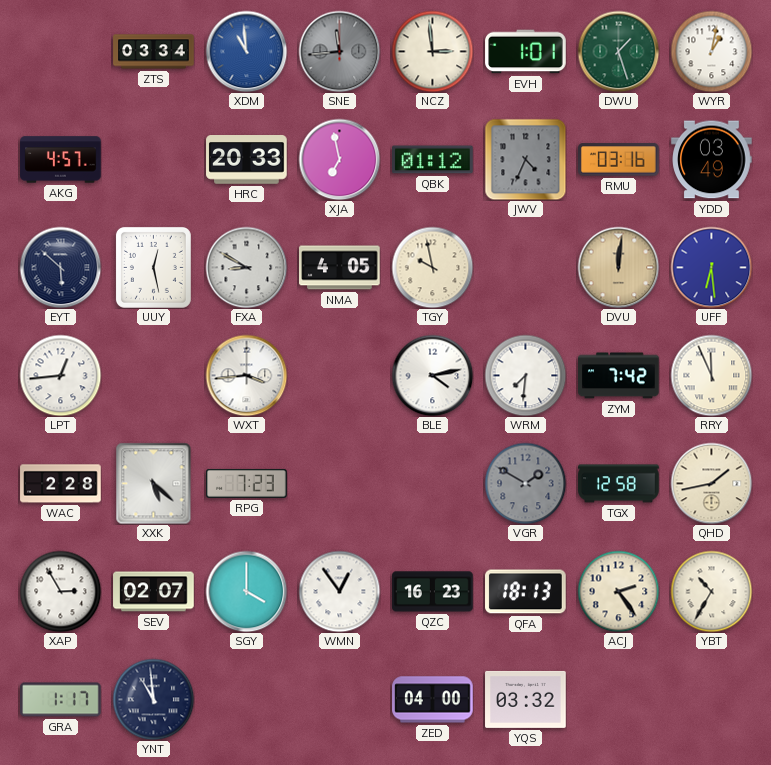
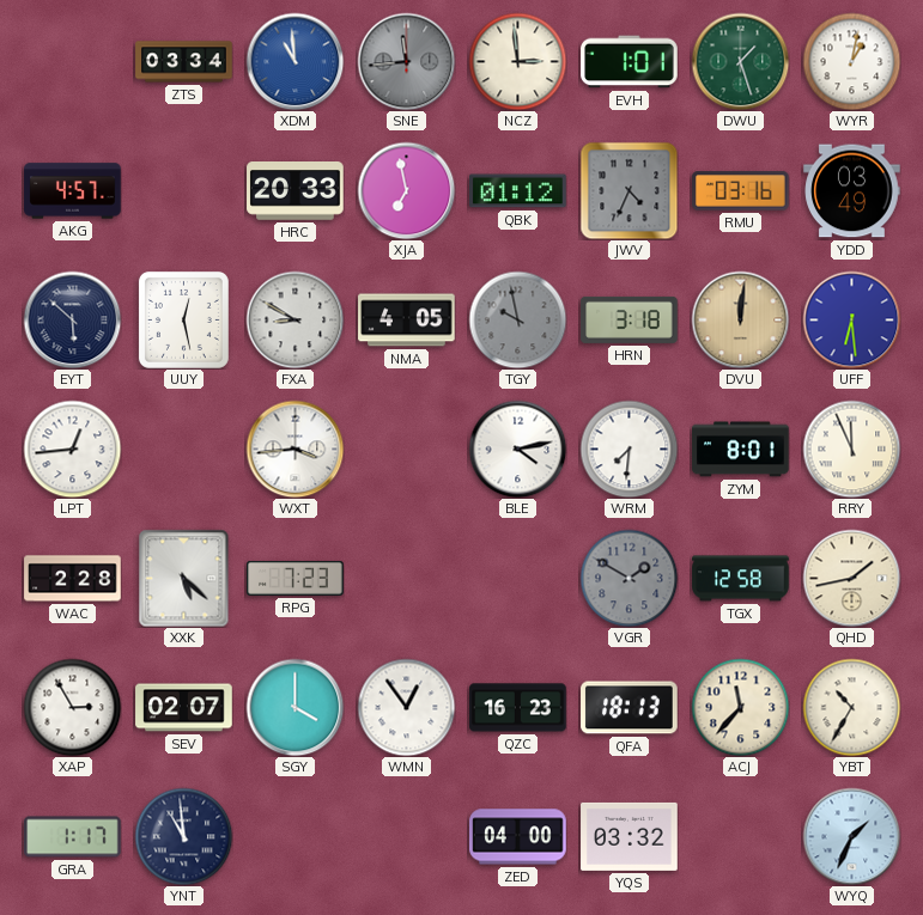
TGY dial: cream -> grey
HRN: none -> 3:18
ZYM: 7:42 -> 8:01
ACJ: 2:24 -> 11:37
WYQ: none -> 1:34
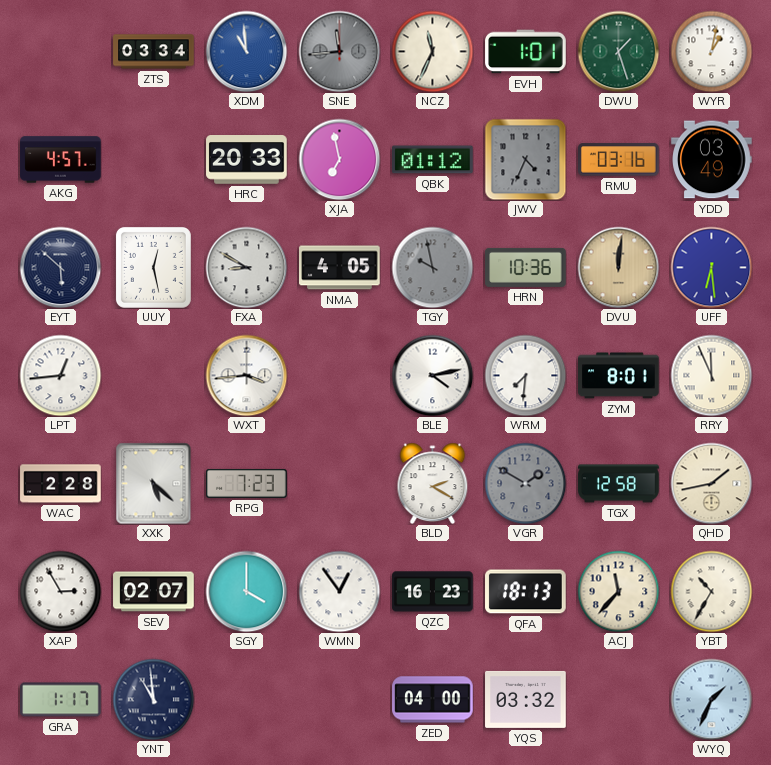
NCZ: 2:59 -> 11:34
HRN: 3:18 -> 10:36
BLD: none -> 2:20
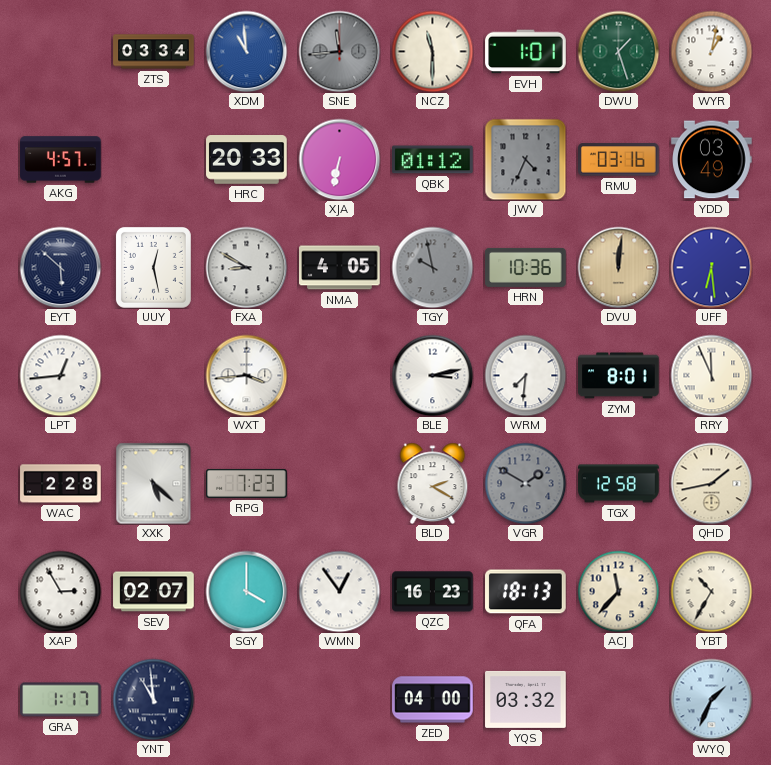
NCZ: 11:34 -> 11:30
XJA: 6:58 -> 6:32
BLE: 4:13 -> 3:13
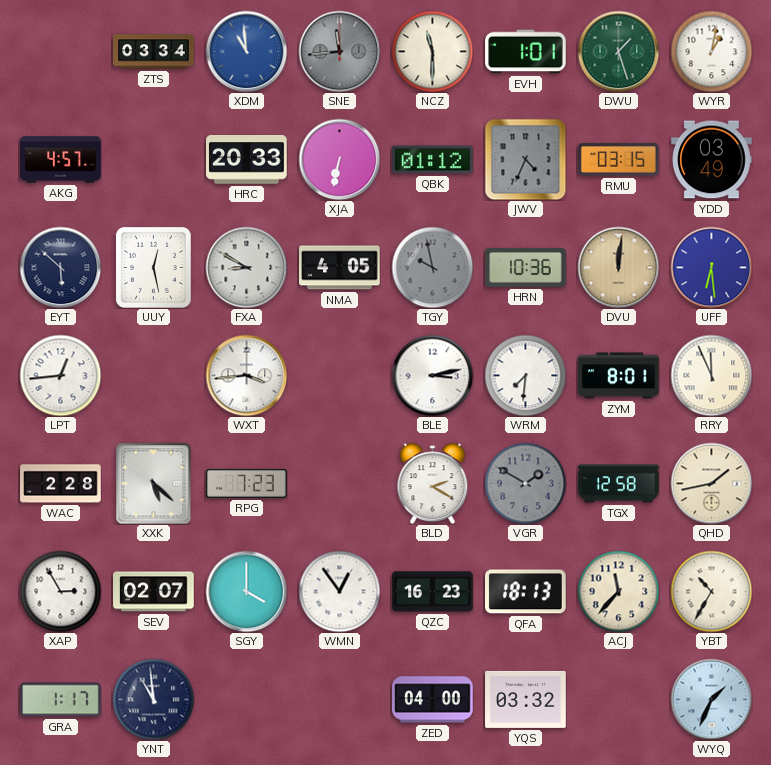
RMU: 03:16 -> 03:15
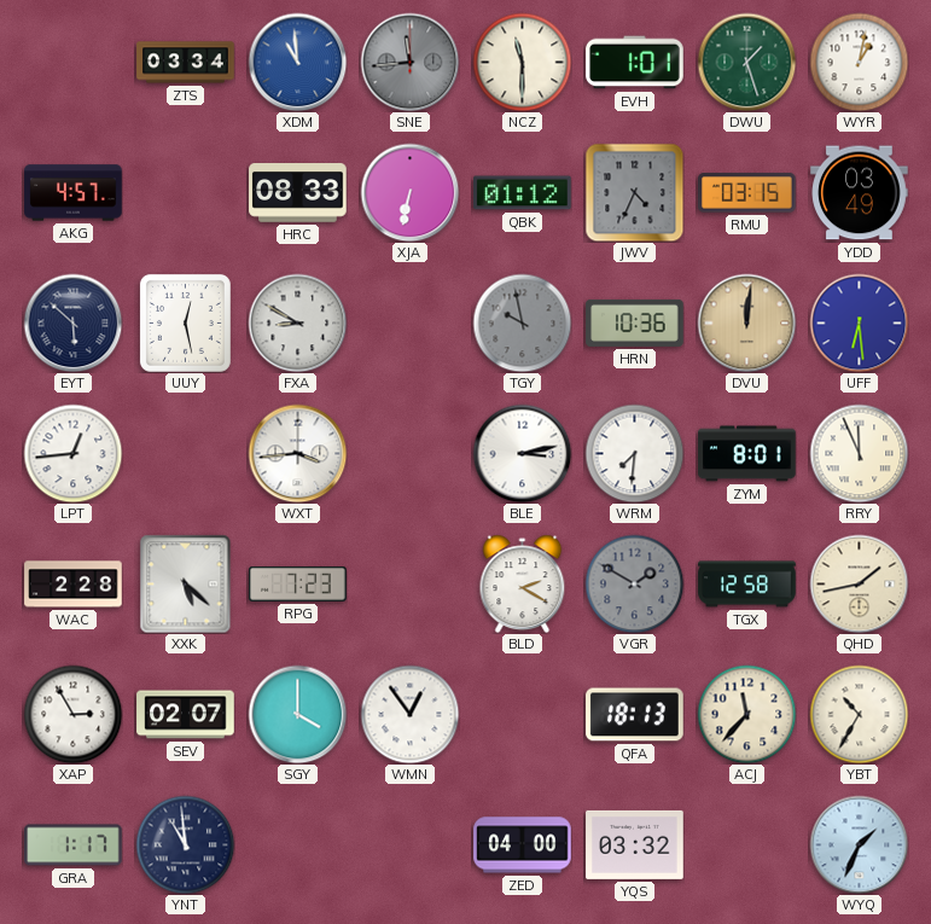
HRC: 20:33 -> 08:33
NMA: 4:05 -> none
QZC: 16:23 -> none
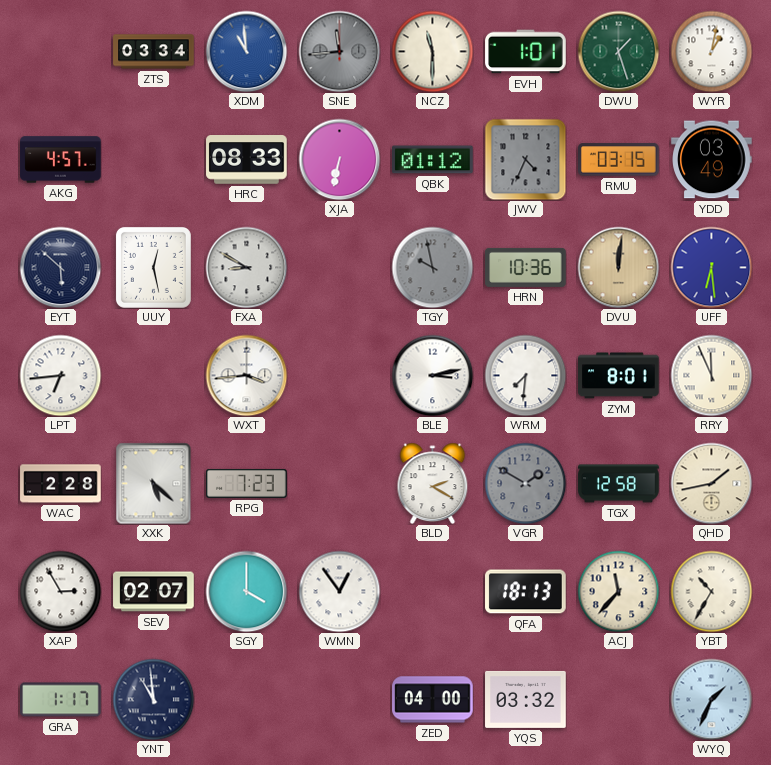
LPT: 12:44 -> 6:44
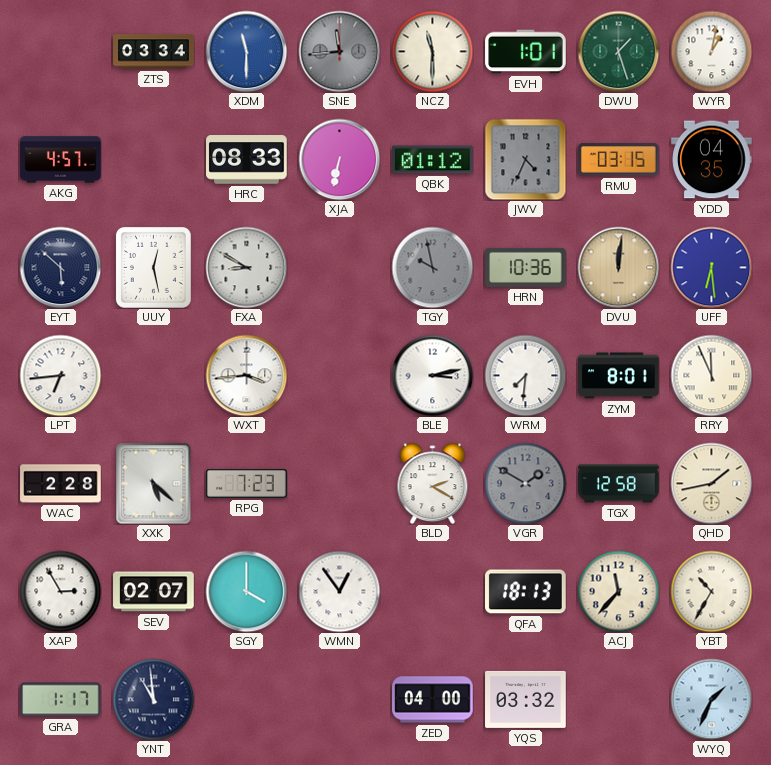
XDM: 10:59 -> 11:30
YDD: 03:49 -> 04:35
